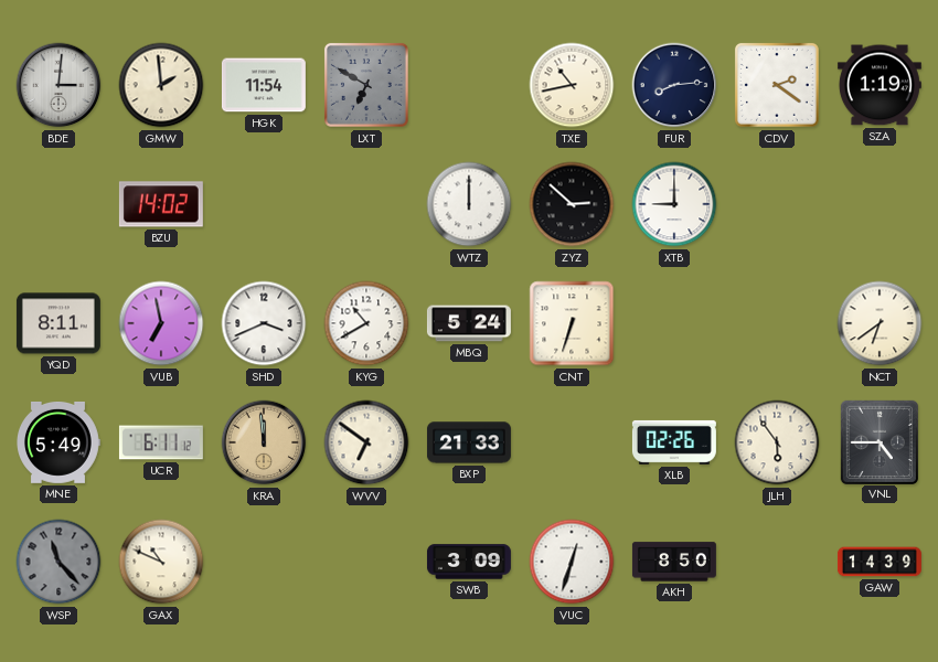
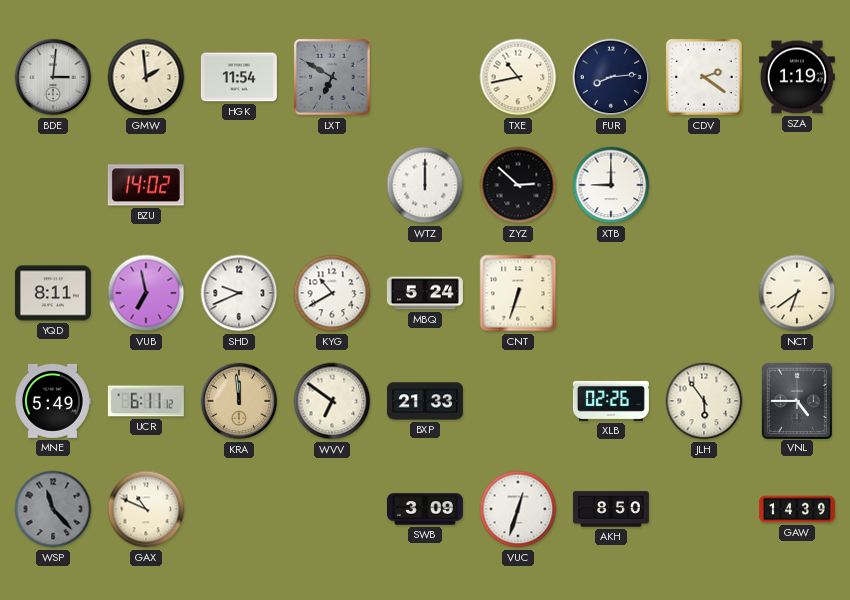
SHD: 3:41 -> 9:41
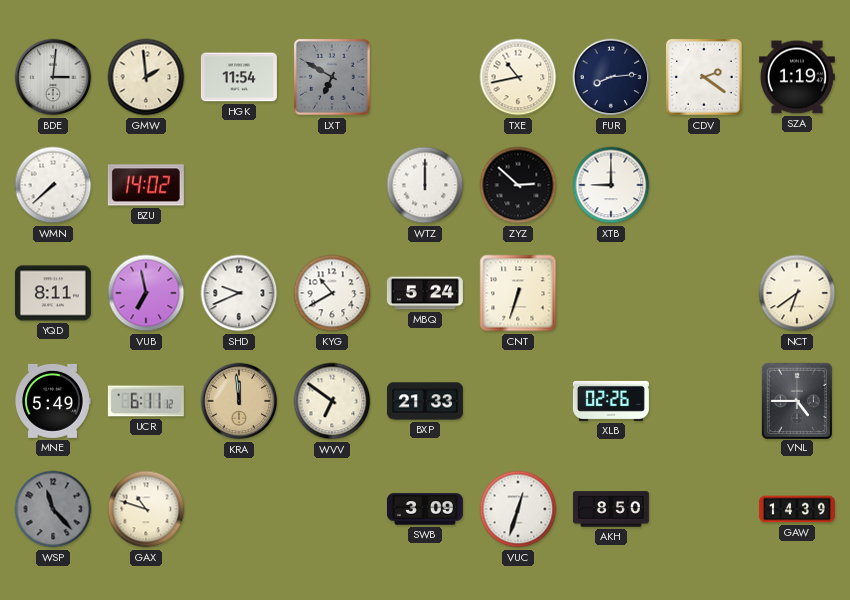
WMN: none -> 7:38
JLH: 5:54 -> none
GAX: 10:49 -> 10:48
